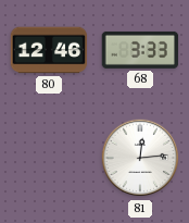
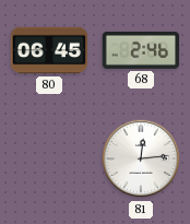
80: 12:46 -> 06:45
68: 3:33 -> 2:46
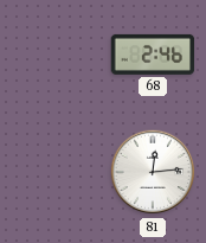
80: 06:45 -> none
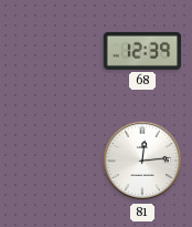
68: 2:46 -> 12:39
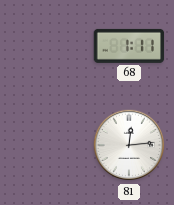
68: 12:39 -> 1:11
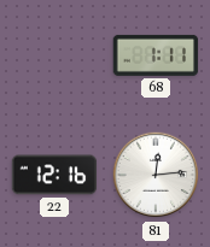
22: none -> 12:16
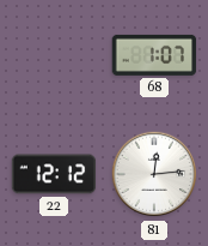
68: 1:11 -> 1:07
22: 12:16 -> 12:12
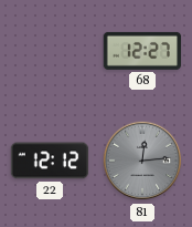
68: 1:07 -> 12:27
81 dial: white -> grey
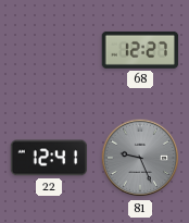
22: 12:12 -> 12:41
81: 12:14 -> 9:26
